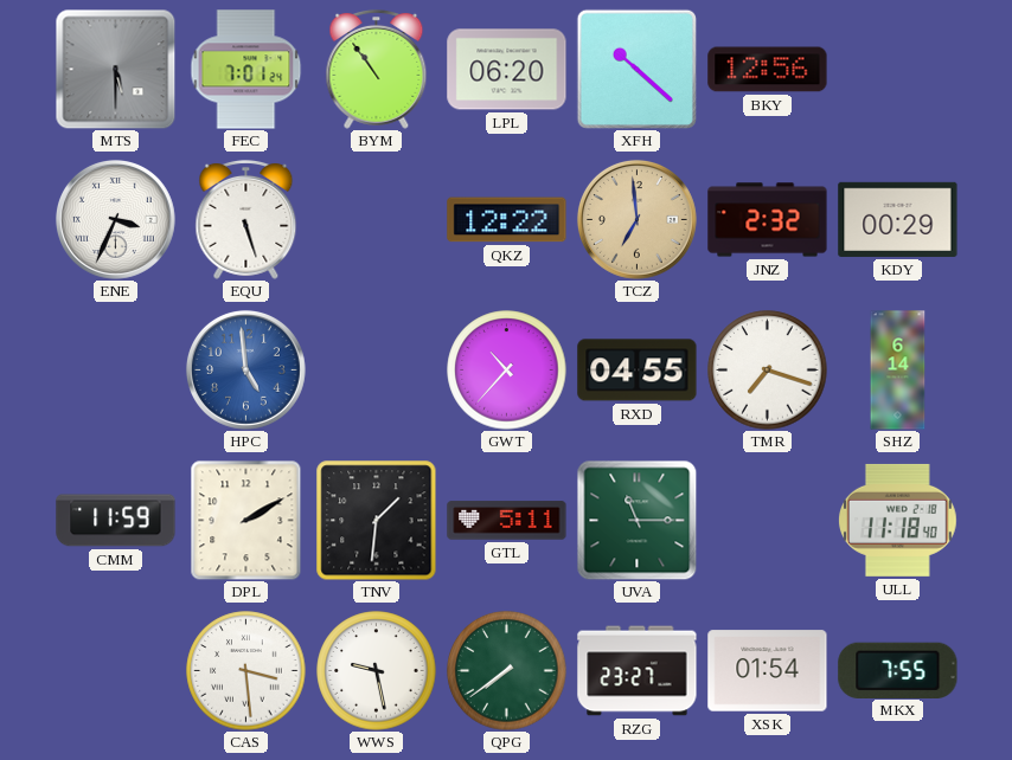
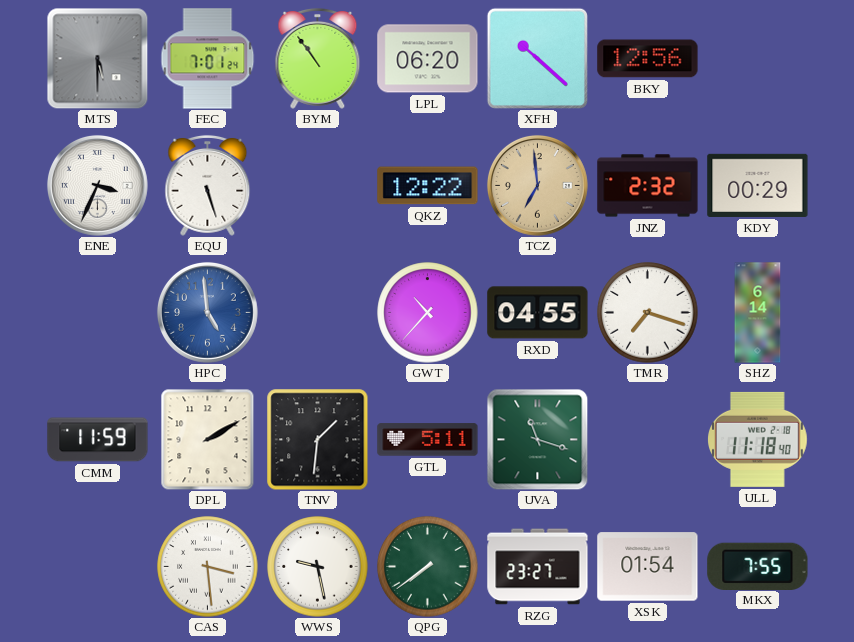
UVA: 11:15 -> 11:18
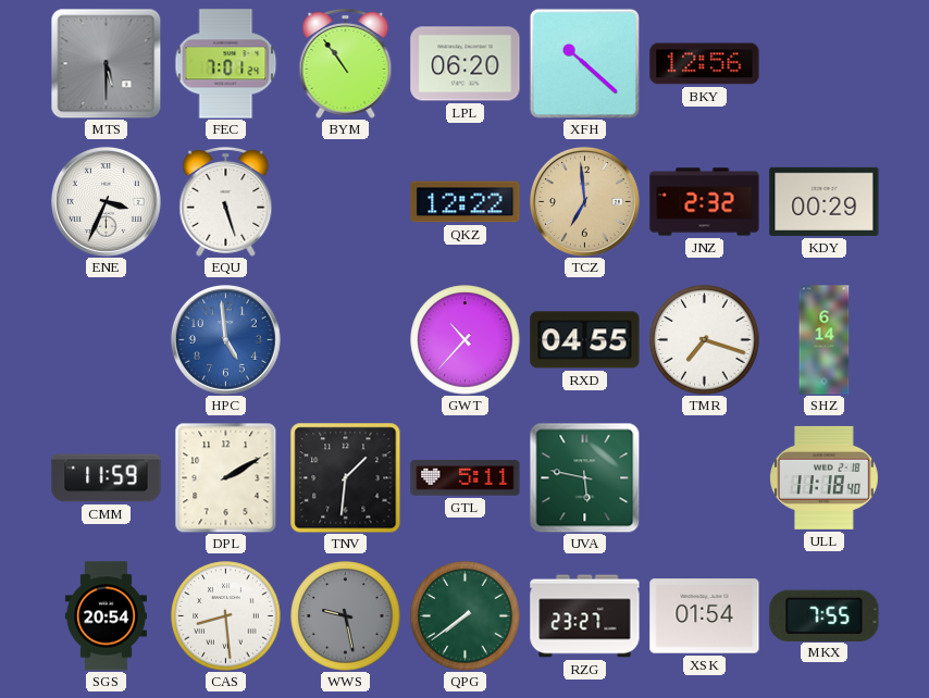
UVA: 11:18 -> 5:47
SGS: none -> 20:54
CAS: 3:29 -> 8:29
WWS dial: white -> grey
